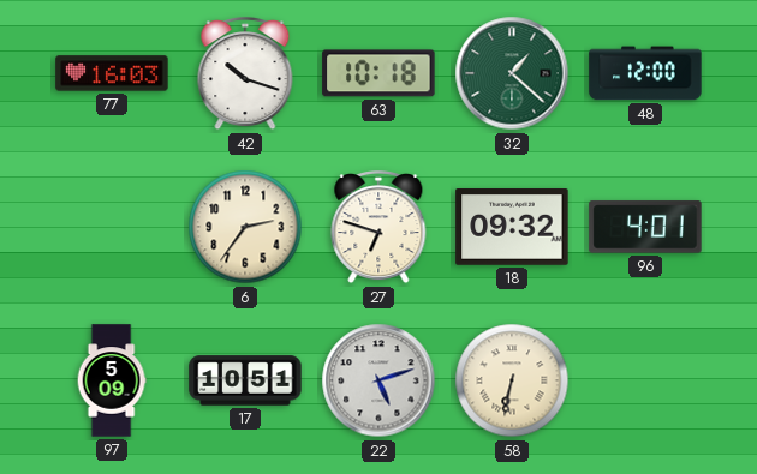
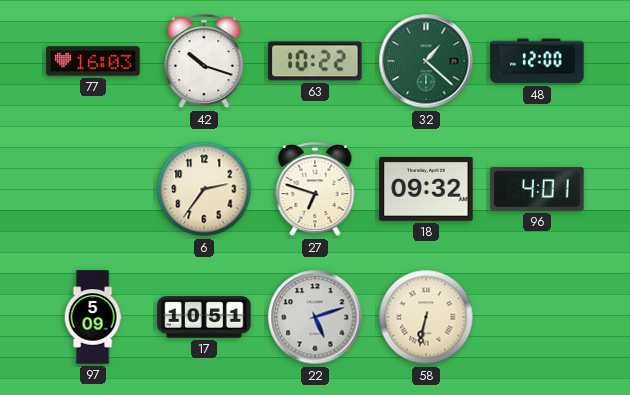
63: 10:18 -> 10:22
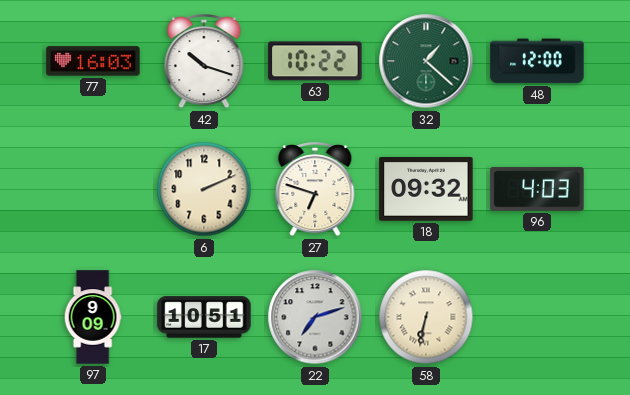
6: 2:36 -> 2:11
96: 4:01 -> 4:03
97: 5:09 -> 9:09
22: 5:12 -> 7:12
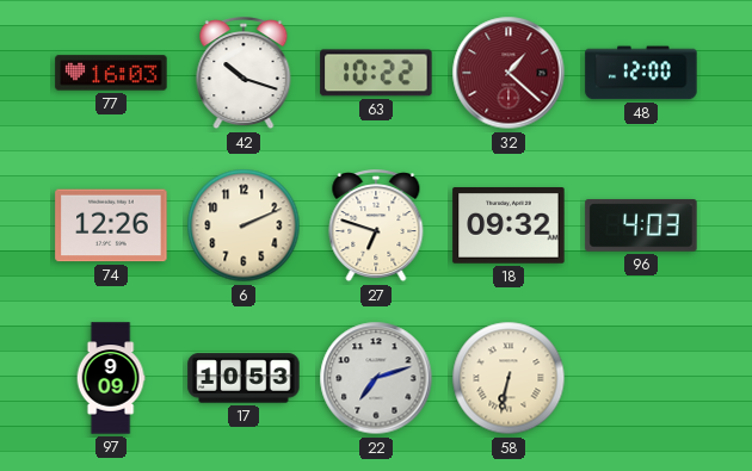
32 dial: green -> burgundy
74: none -> 12:26
17: 10:51 -> 10:53
